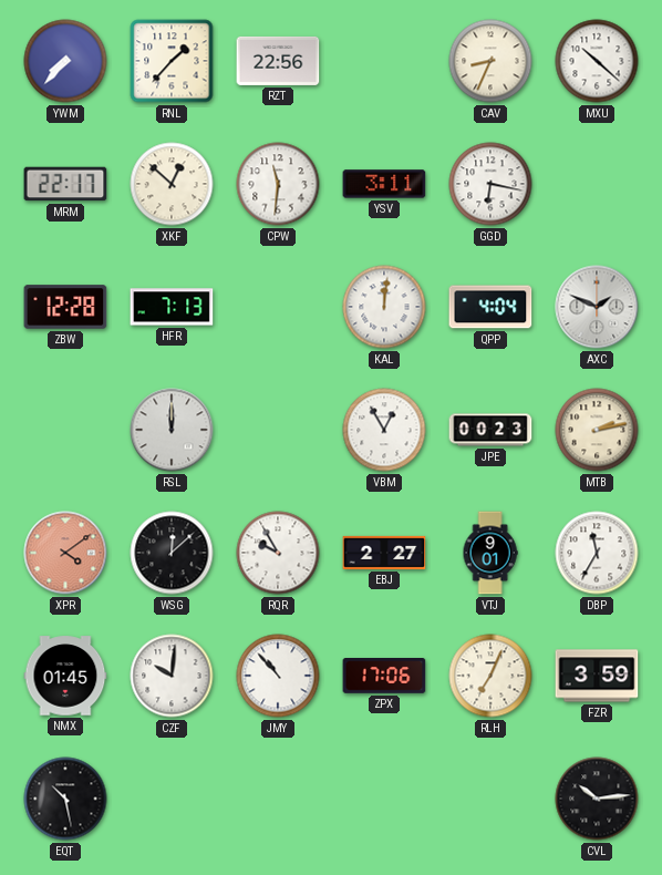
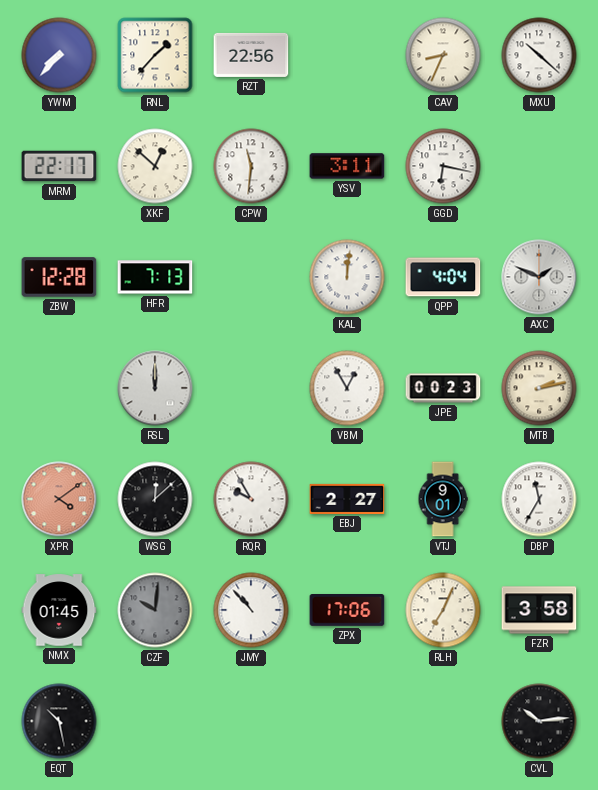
CZF dial: white -> grey
FZR: 3:59 -> 3:58
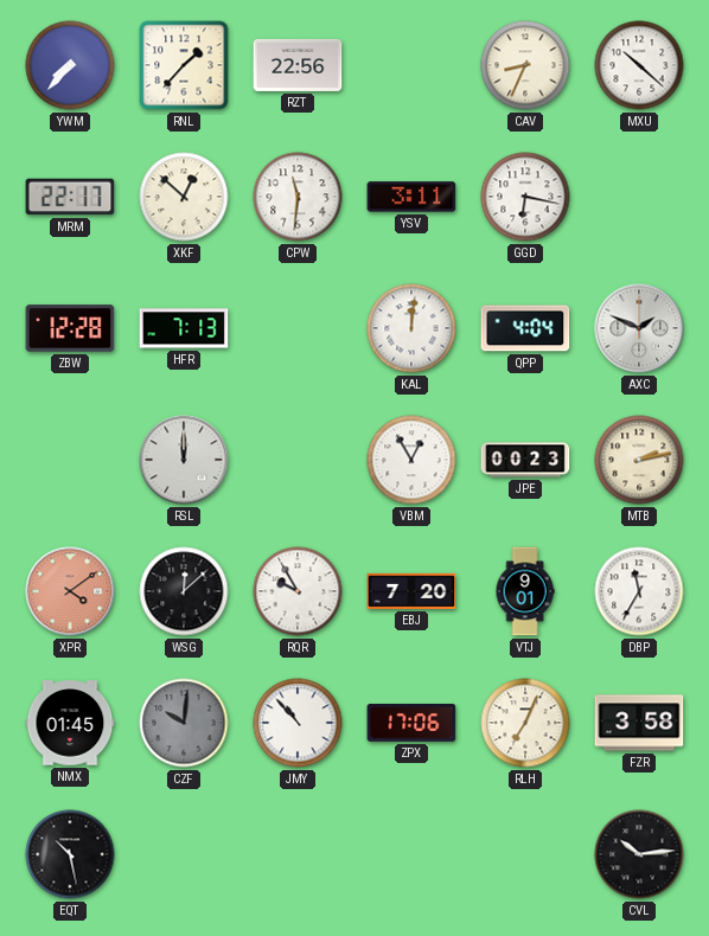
EBJ: 2:27 -> 7:20
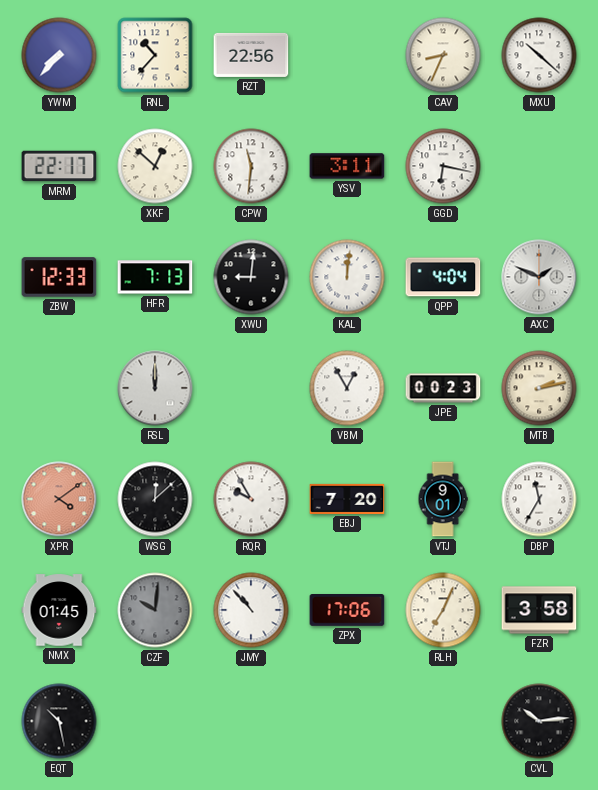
RNL: 1:37 -> 10:37
ZBW: 12:28 -> 12:33
XWU: none -> 9:01
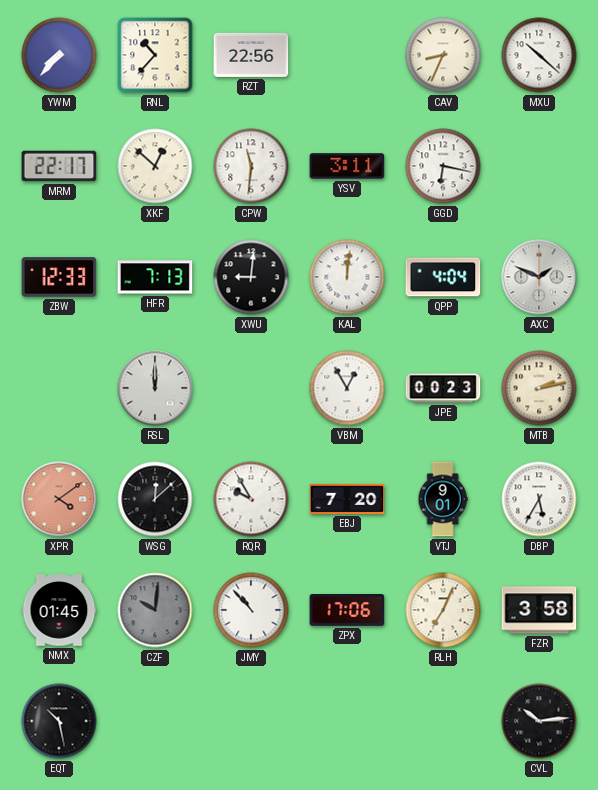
DBP: 11:35 -> 5:35
